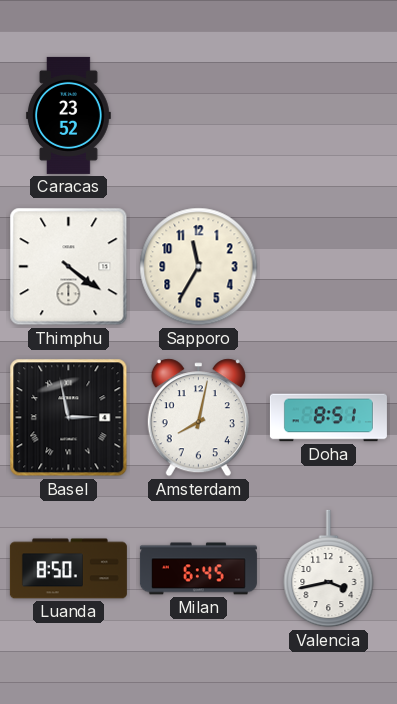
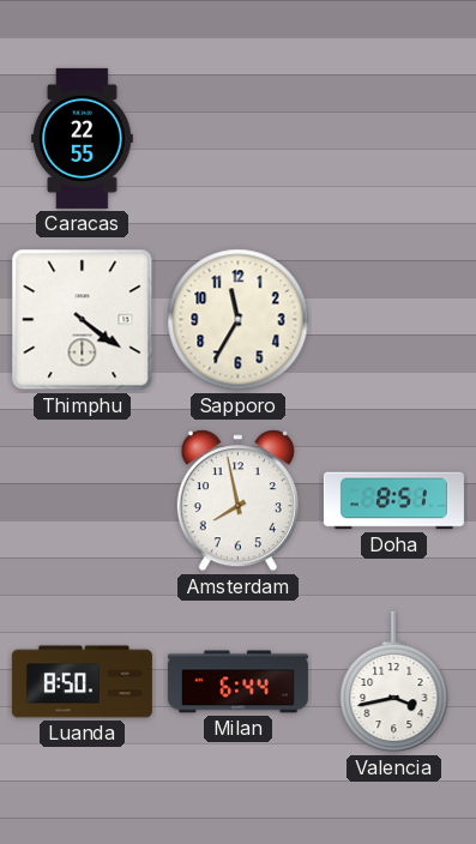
Caracas: 23:52 -> 22:55
Basel: 2:58 -> none
Amsterdam: 8:02 -> 7:58
Milan: 6:45 -> 6:44
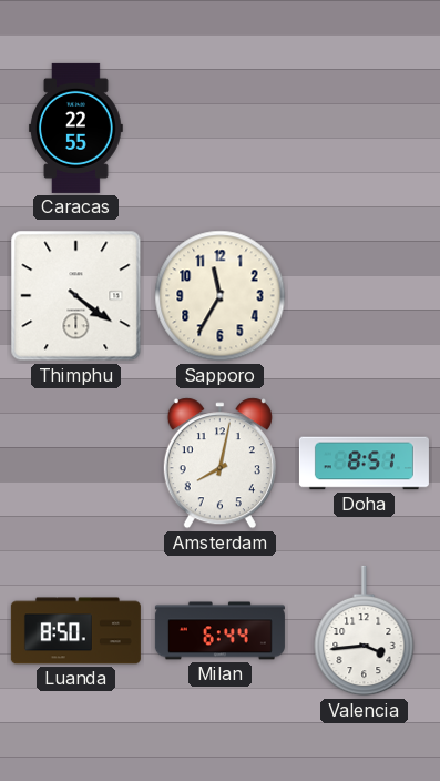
Amsterdam: 7:58 -> 8:02
Valencia: 3:43 -> 3:44
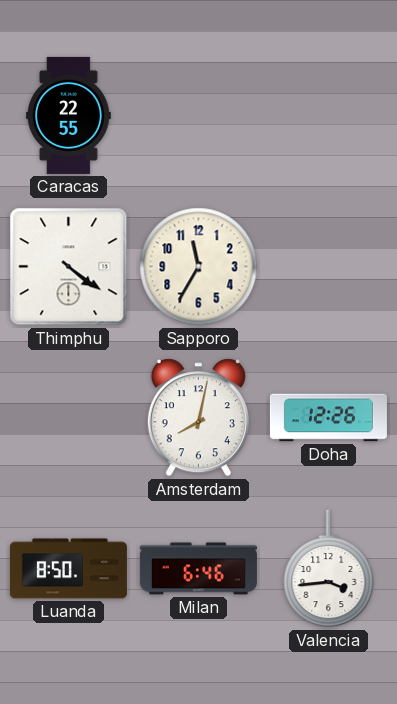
Doha: 8:51 -> 12:26
Milan: 6:44 -> 6:46
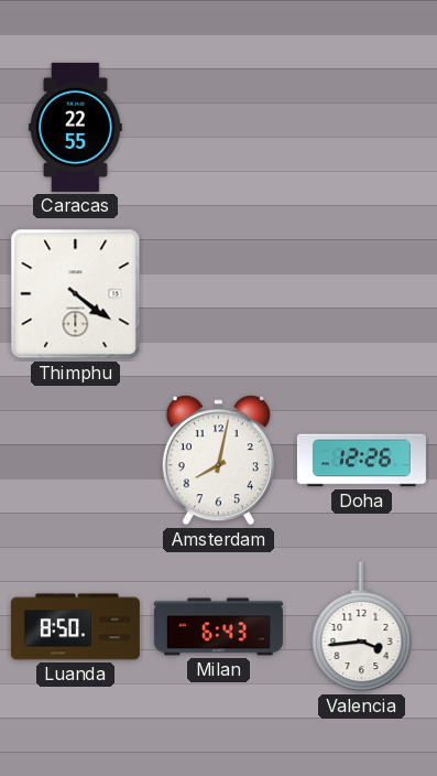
Sapporo: 11:35 -> none
Milan: 6:46 -> 6:43
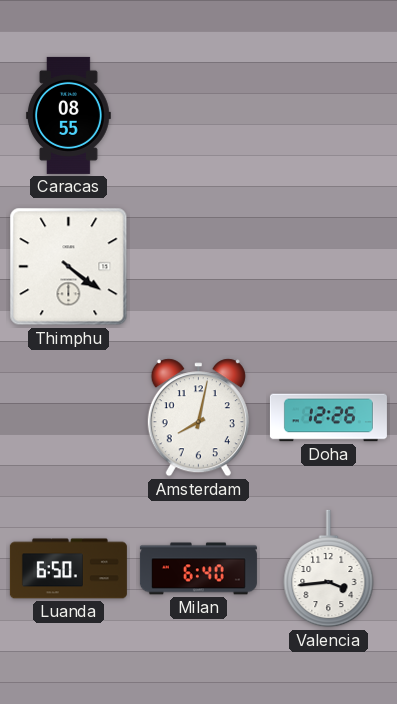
Caracas: 22:55 -> 08:55
Luanda: 8:50 -> 6:50
Milan: 6:43 -> 6:40
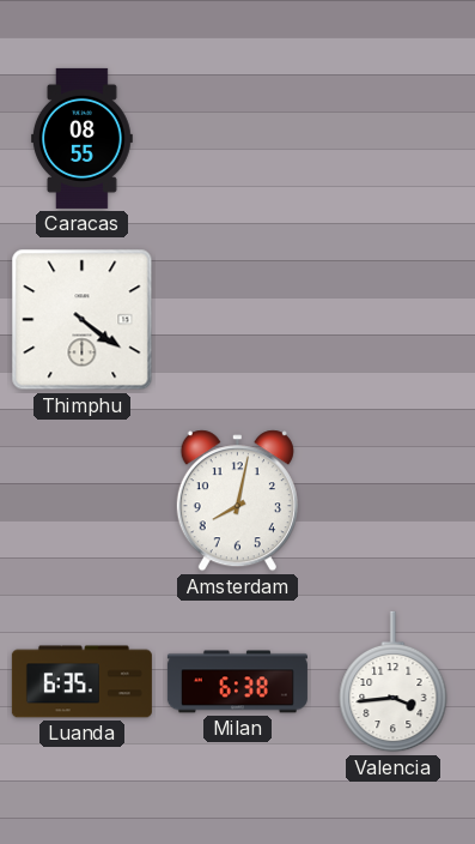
Doha: 12:26 -> none
Luanda: 6:50 -> 6:35
Milan: 6:40 -> 6:38
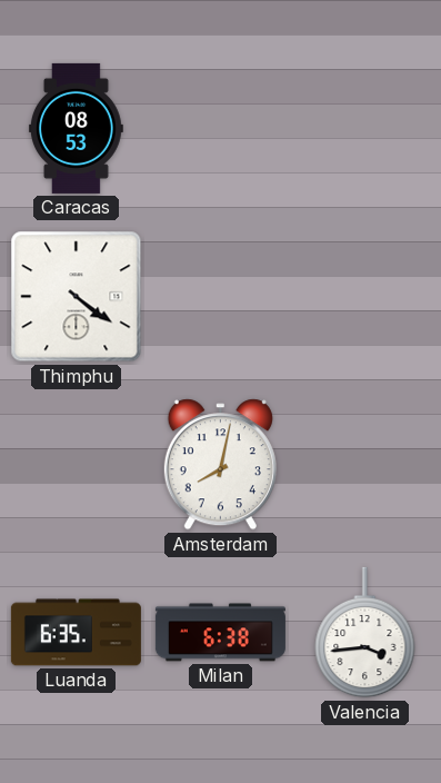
Caracas: 08:55 -> 08:53
